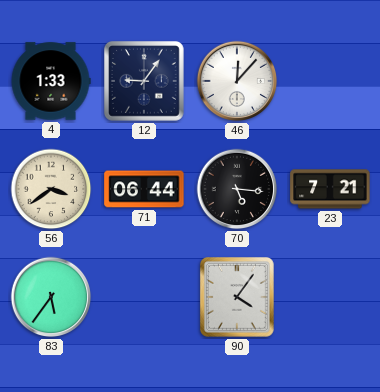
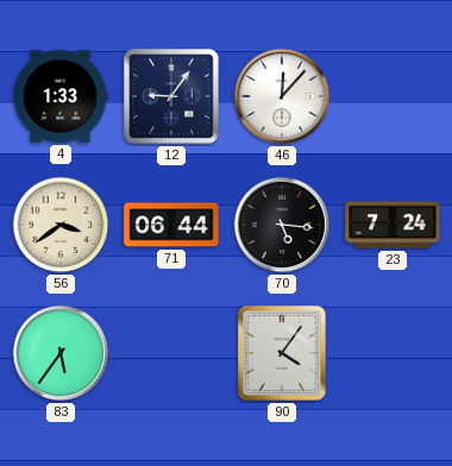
23: 7:21 -> 7:24
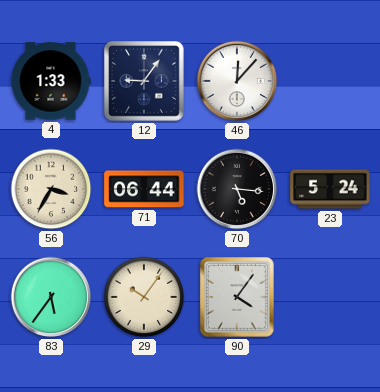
56: 3:39 -> 3:35
23: 7:24 -> 5:24
29: none -> 10:06
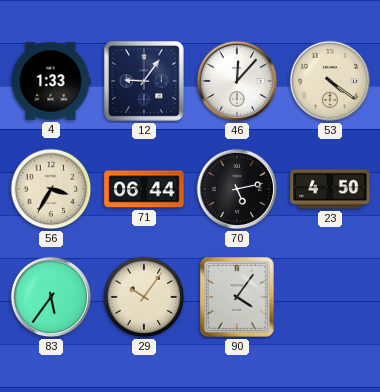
53: none -> 4:21
70: 5:16 -> 5:13
23: 5:24 -> 4:50
